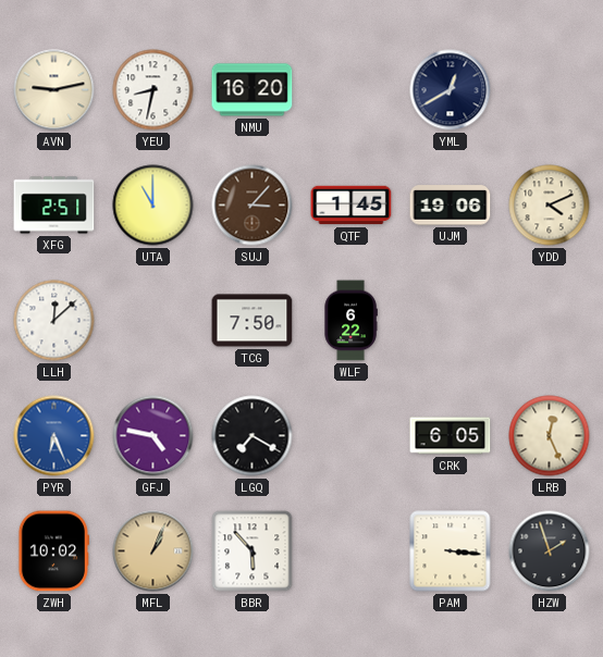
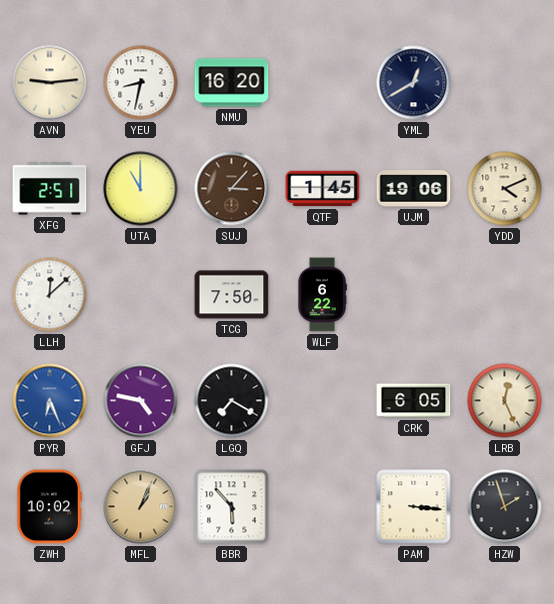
AVN: 9:13 -> 9:14
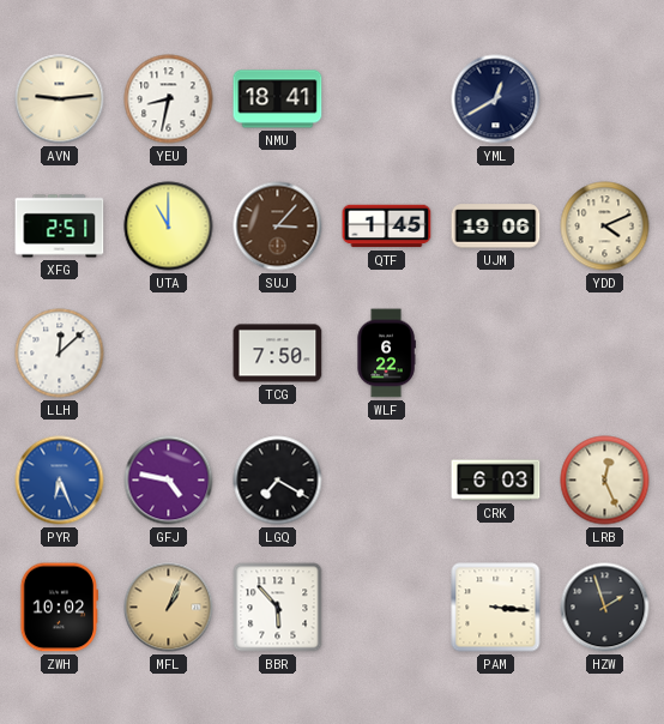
NMU: 16:20 -> 18:41
CRK: 6:05 -> 6:03
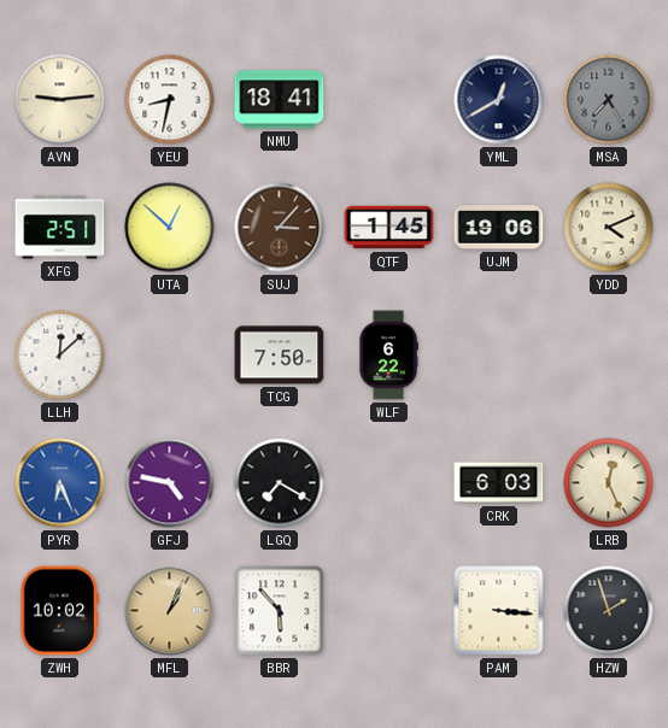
MSA: none -> 7:25
UTA: 11:00 -> 12:52
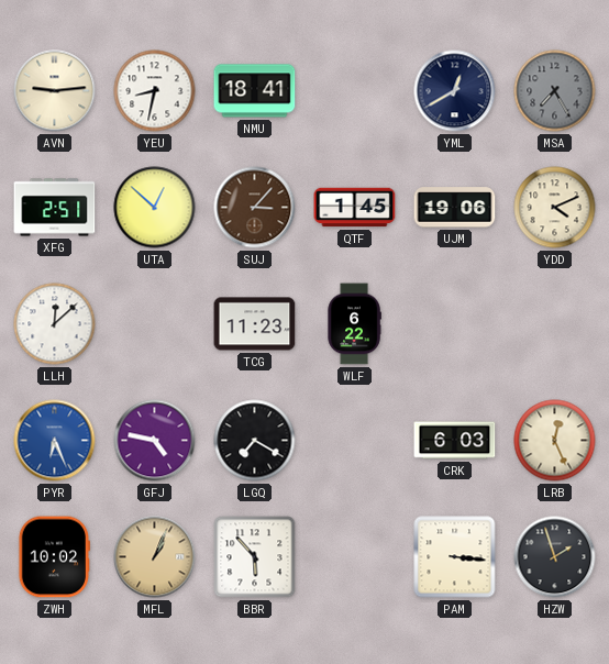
TCG: 7:50 -> 11:23
